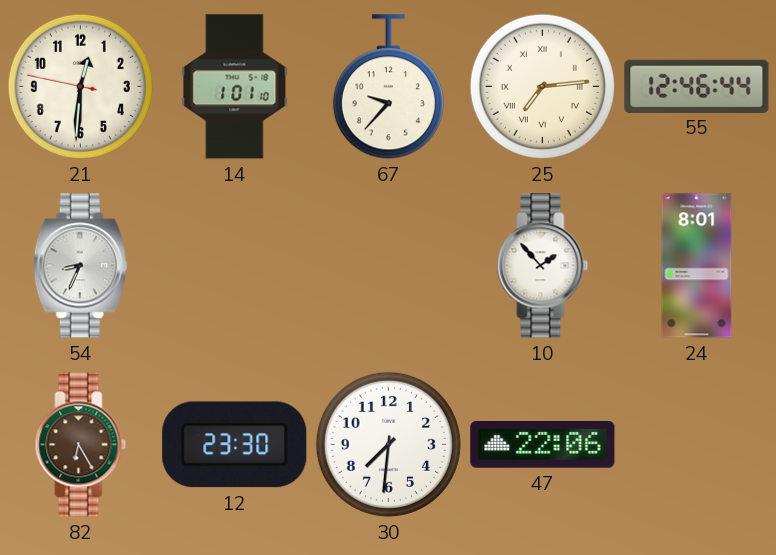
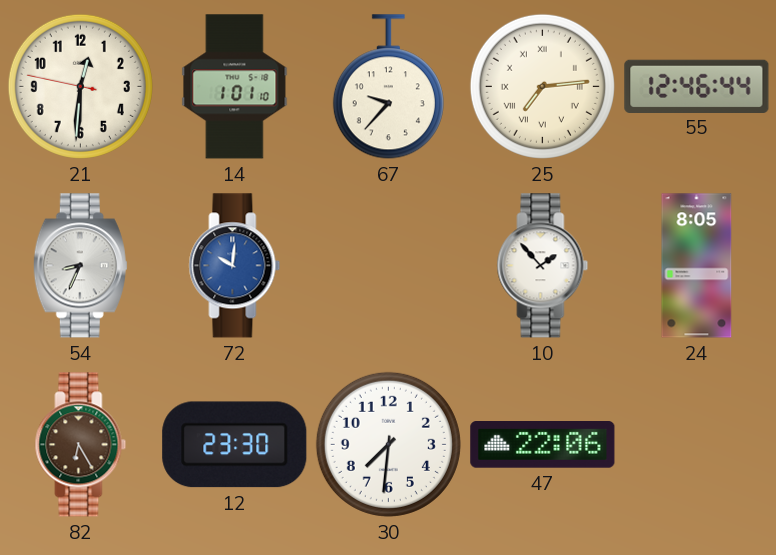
72: none -> 10:01
24: 8:01 -> 8:05
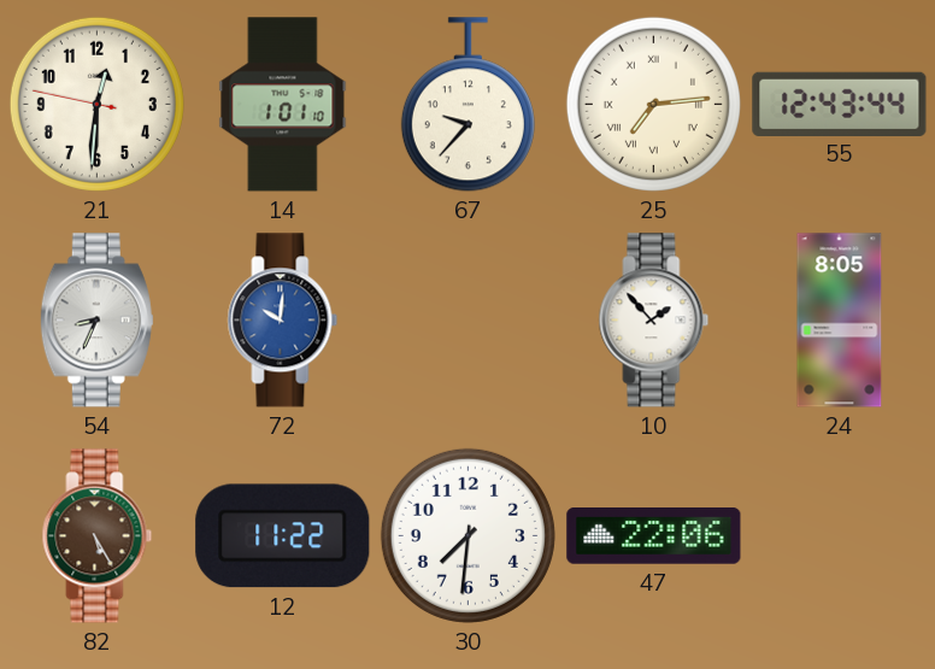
55: 12:46 -> 12:43
82: 6:25 -> 5:25
12: 23:30 -> 11:22
